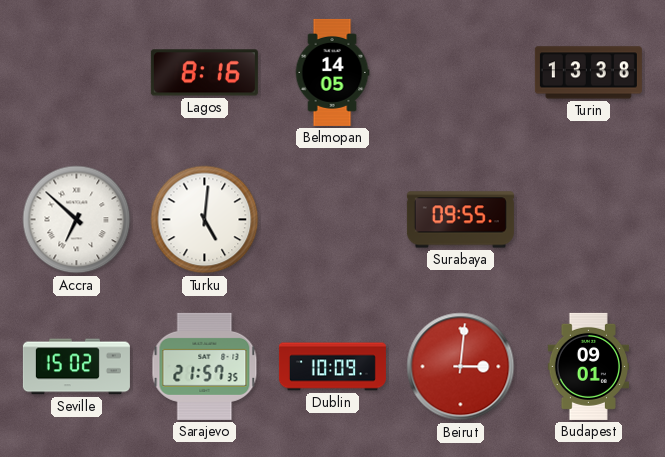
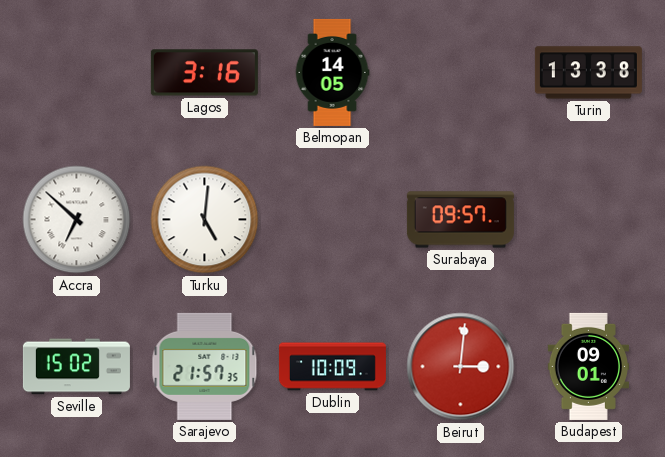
Lagos: 8:16 -> 3:16
Surabaya: 09:55 -> 09:57
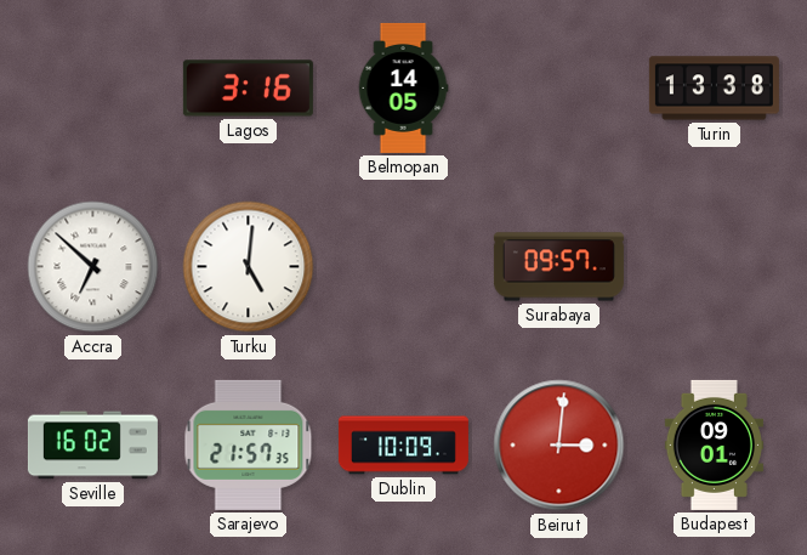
Seville: 15:02 -> 16:02
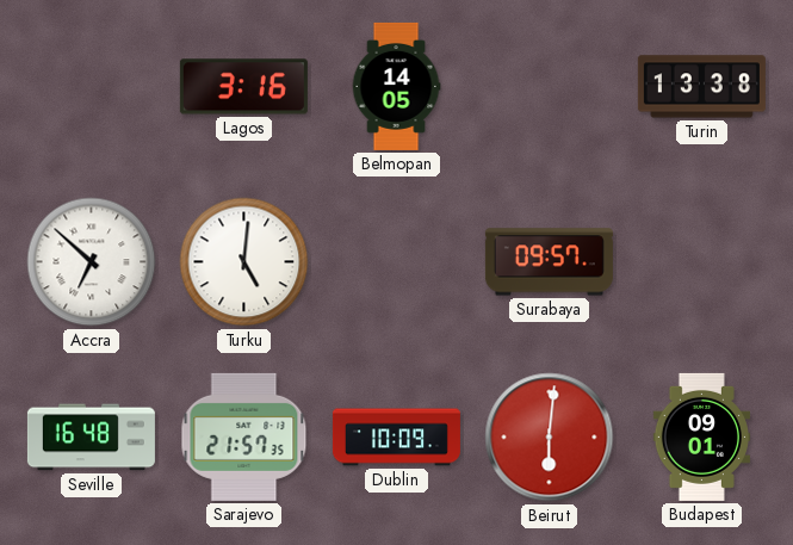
Seville: 16:02 -> 16:48
Beirut: 3:01 -> 6:01
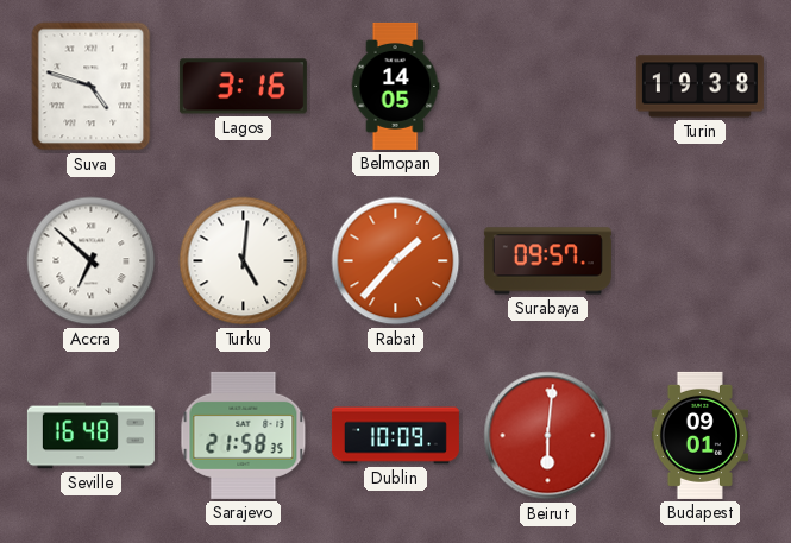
Suva: none -> 4:48
Turin: 13:38 -> 19:38
Rabat: none -> 1:37
Sarajevo: 21:57 -> 21:58
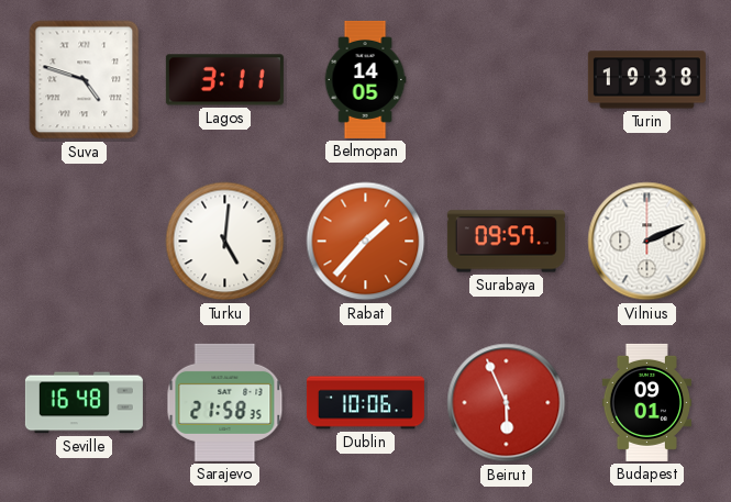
Lagos: 3:16 -> 3:11
Accra: 6:52 -> none
Vilnius: none -> 2:11
Dublin: 10:09 -> 10:06
Beirut: 6:01 -> 5:56
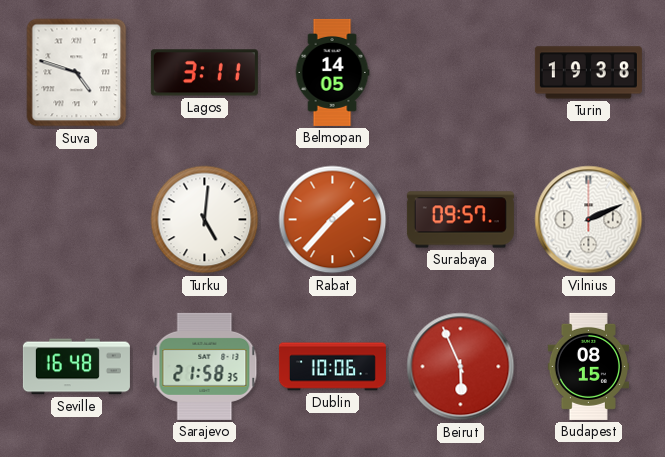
Budapest: 09:01 -> 08:15
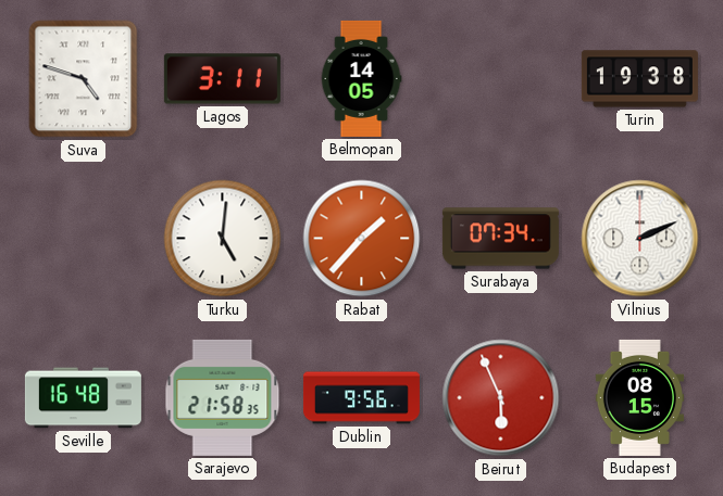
Surabaya: 09:57 -> 07:34
Dublin: 10:06 -> 9:56
